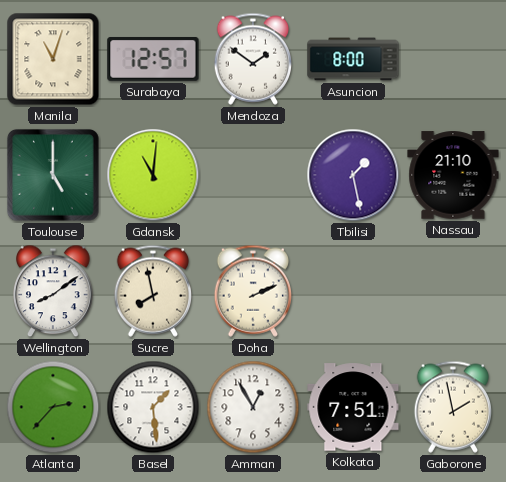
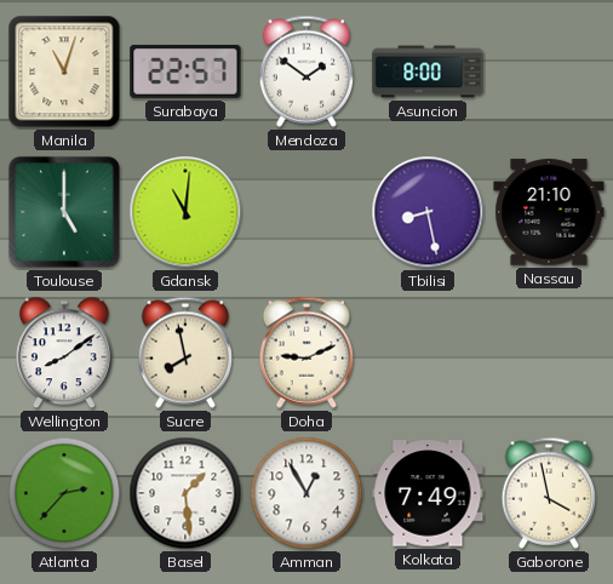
Surabaya: 12:57 -> 22:57
Tbilisi: 1:28 -> 8:28
Doha: 2:11 -> 9:11
Kolkata: 7:51 -> 7:49
Gaborone: 1:58 -> 3:58
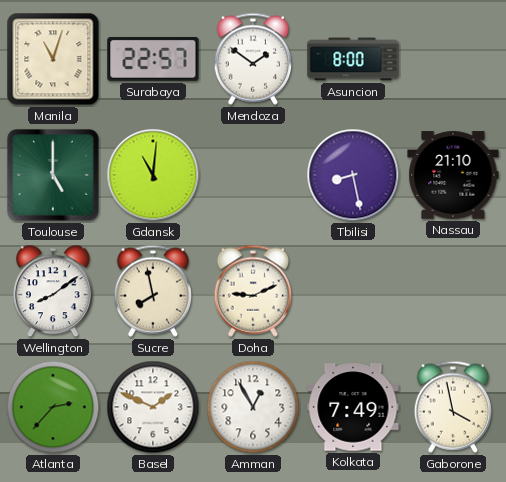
Basel: 1:29 -> 1:49
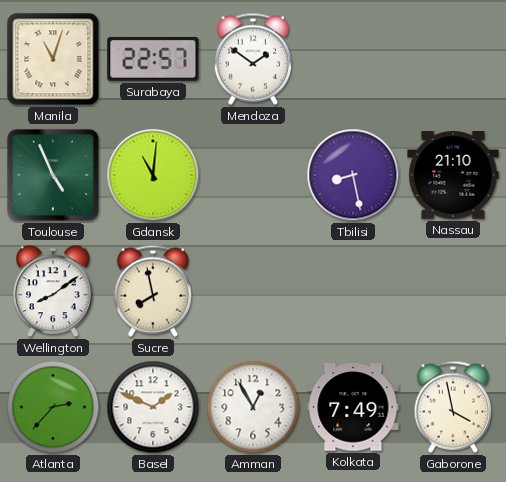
Asuncion: 8:00 -> none
Toulouse: 5:00 -> 4:56
Doha: 9:11 -> none
